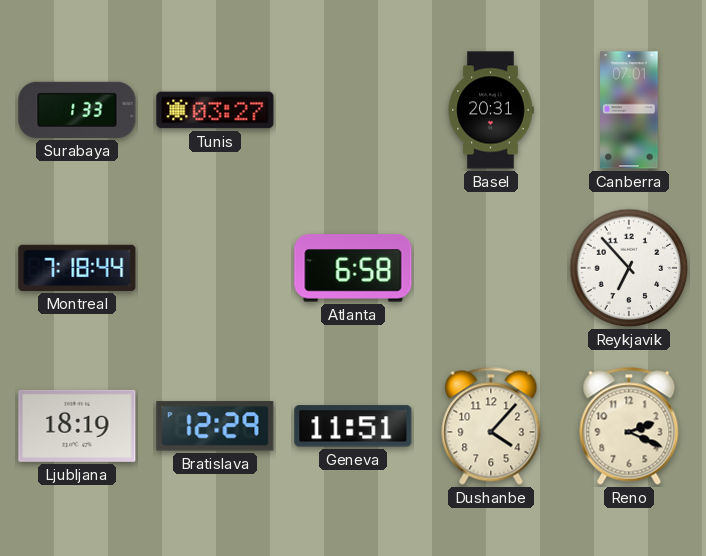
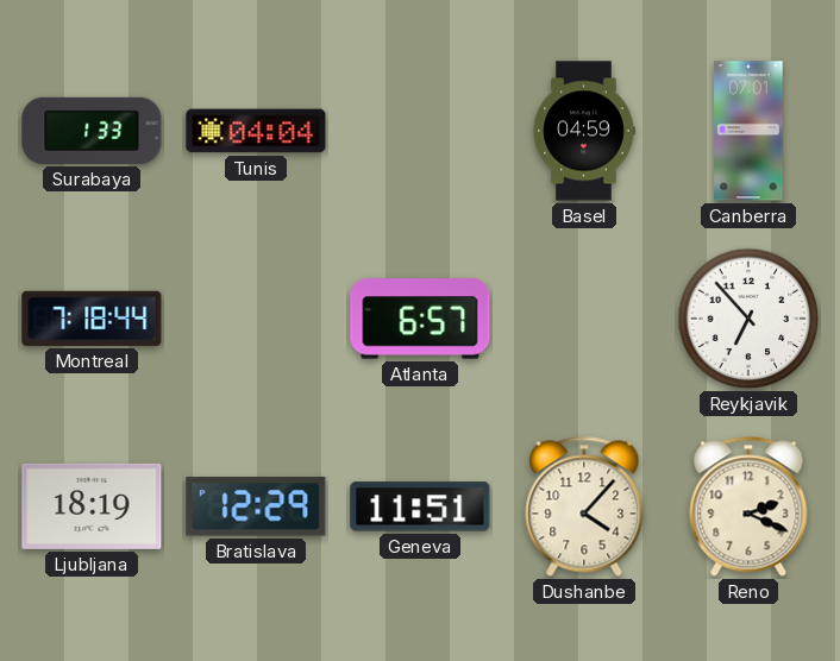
Tunis: 03:27 -> 04:04
Basel: 20:31 -> 04:59
Atlanta: 6:58 -> 6:57
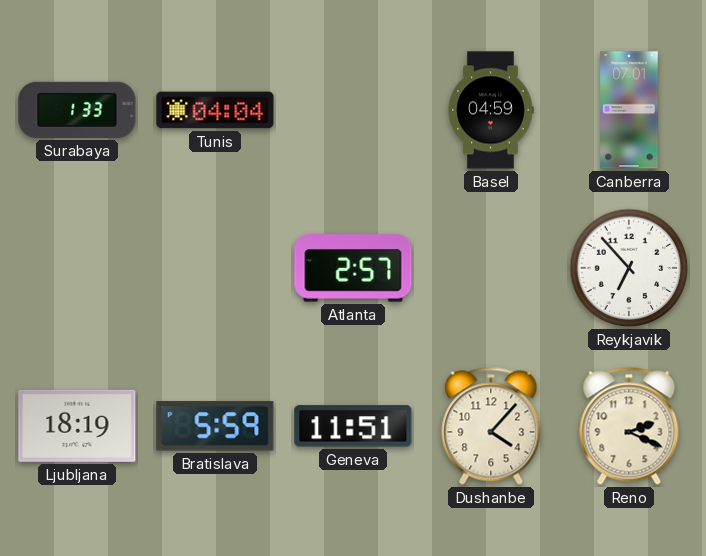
Montreal: 7:18 -> none
Atlanta: 6:57 -> 2:57
Bratislava: 12:29 -> 5:59
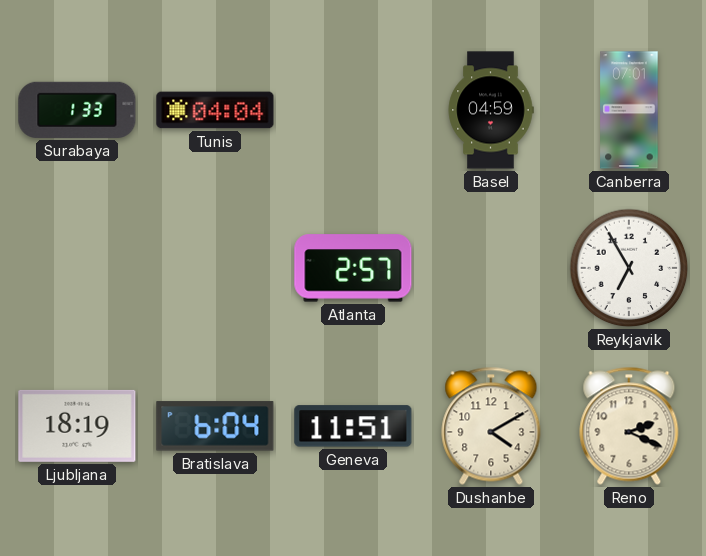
Reykjavik: 6:53 -> 6:55
Bratislava: 5:59 -> 6:04
Dushanbe: 4:07 -> 4:10
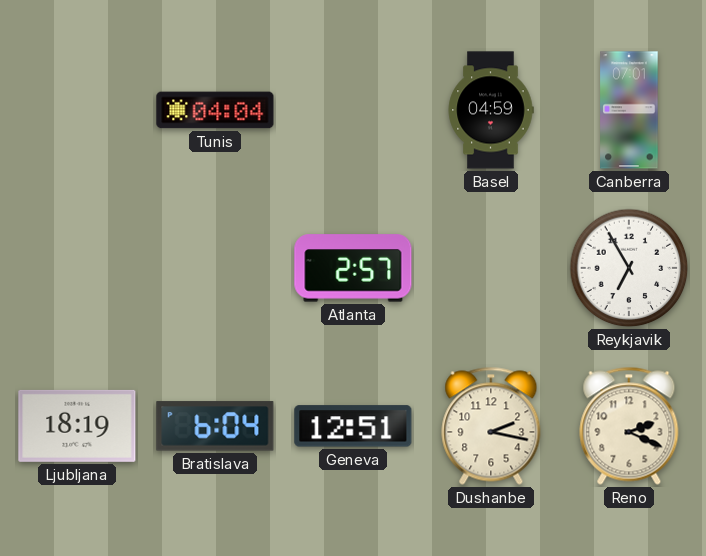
Surabaya: 1:33 -> none
Geneva: 11:51 -> 12:51
Dushanbe: 4:10 -> 2:17
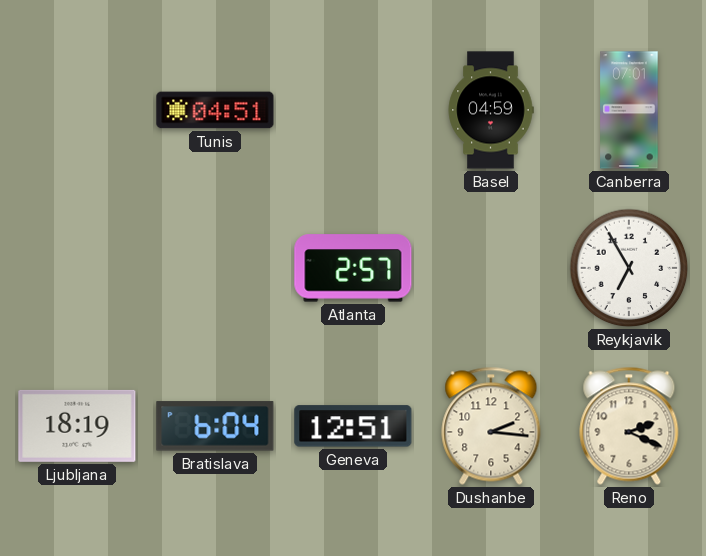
Tunis: 04:04 -> 04:51
Dushanbe: 2:17 -> 2:16
